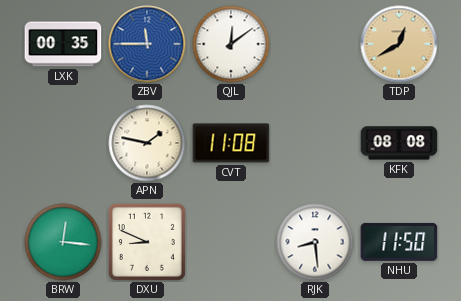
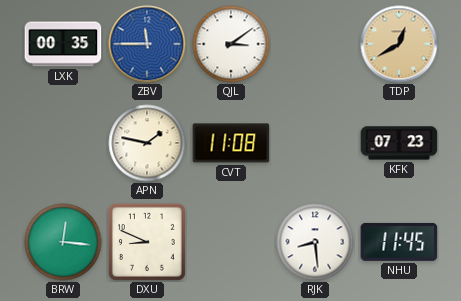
QJL: 12:09 -> 3:09
KFK: 08:08 -> 07:23
NHU: 11:50 -> 11:45
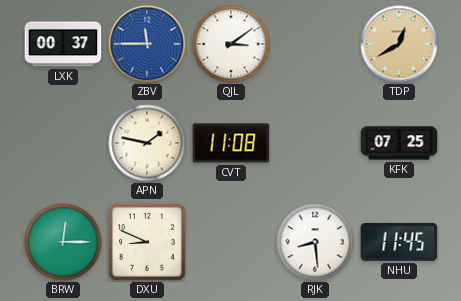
LXK: 00:35 -> 00:37
KFK: 07:23 -> 07:25
BRW: 12:16 -> 12:15
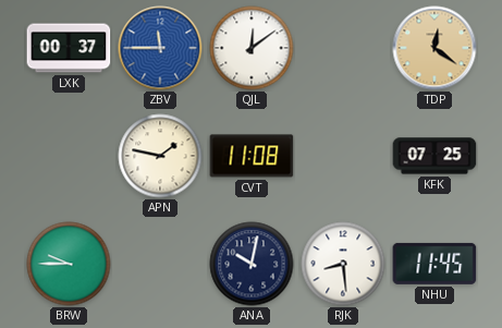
QJL: 3:09 -> 12:09
TDP: 12:40 -> 12:21
BRW: 12:15 -> 9:45
DXU: 8:49 -> none
ANA: none -> 10:02
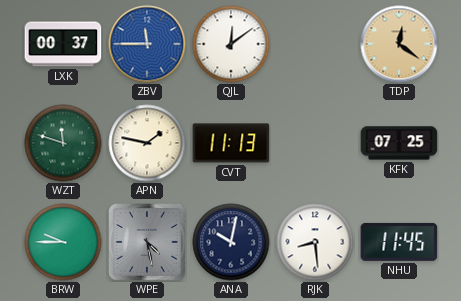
WZT: none -> 11:48
CVT: 11:08 -> 11:13
WPE: none -> 4:28
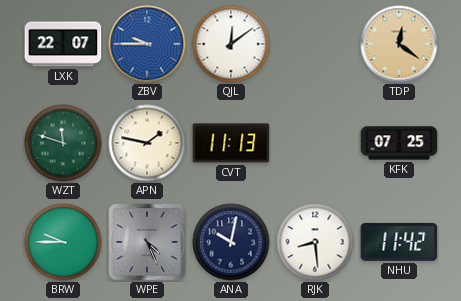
LXK: 00:37 -> 22:07
ZBV: 11:45 -> 9:45
WPE: 4:28 -> 4:26
NHU: 11:45 -> 11:42
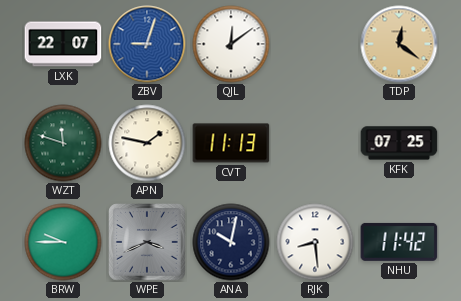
ZBV: 9:45 -> 9:03
WPE: 4:26 -> 3:41
